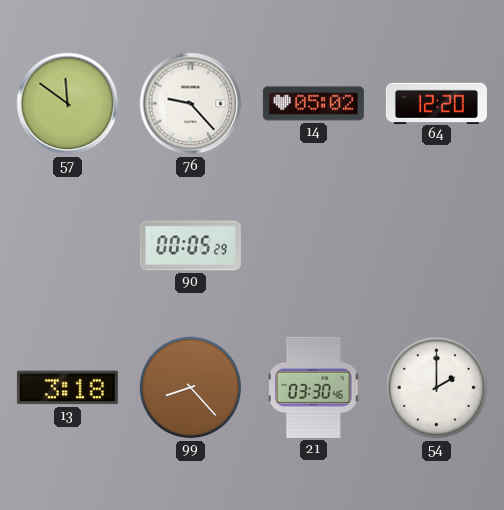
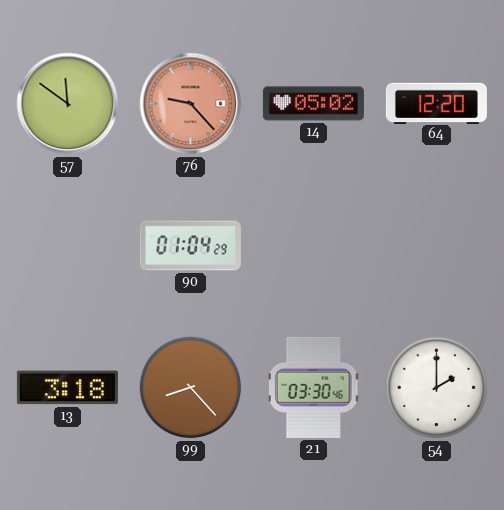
76 dial: white -> salmon
90: 00:05 -> 01:04
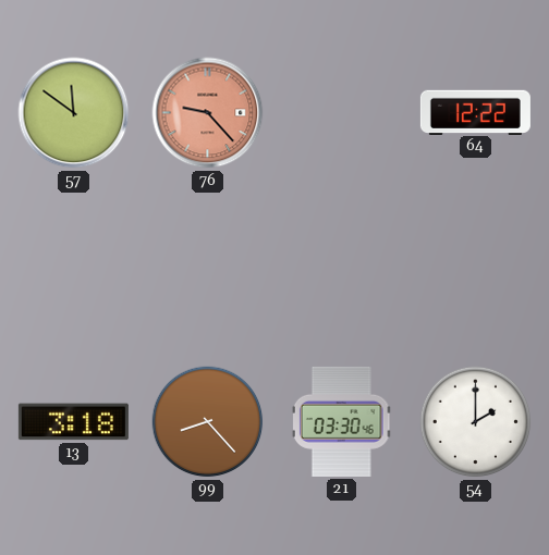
14: 05:02 -> none
64: 12:20 -> 12:22
90: 01:04 -> none
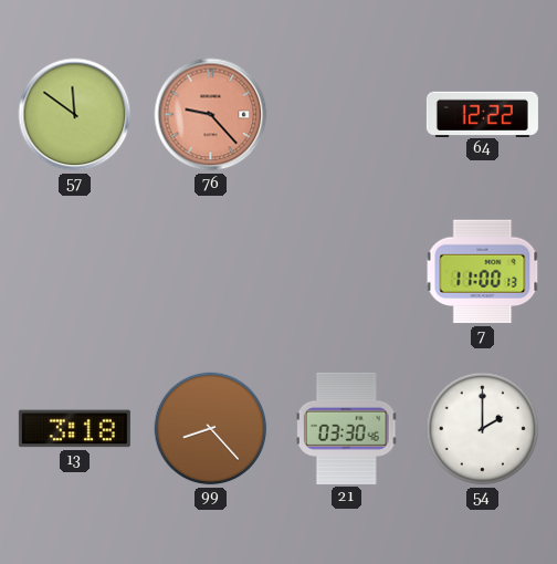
7: none -> 11:00
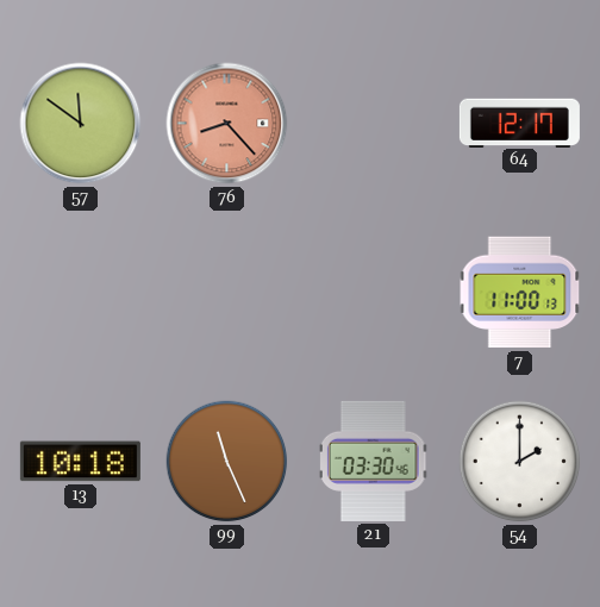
76: 9:23 -> 8:23
64: 12:22 -> 12:17
13: 3:18 -> 10:18
99: 8:23 -> 11:26
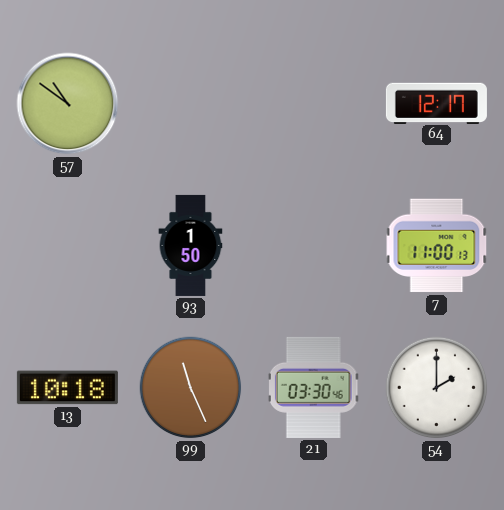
57: 11:51 -> 10:51
76: 8:23 -> none
93: none -> 1:50
